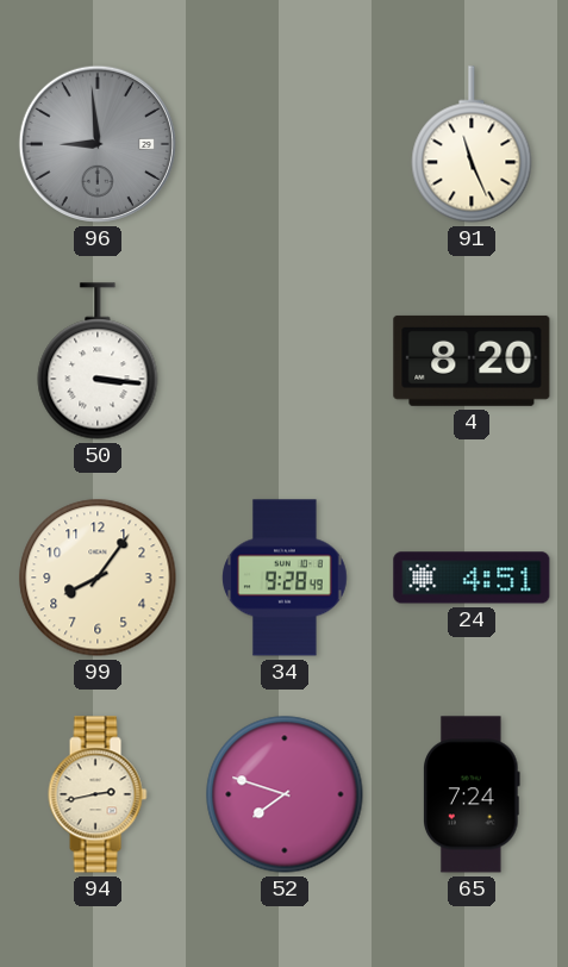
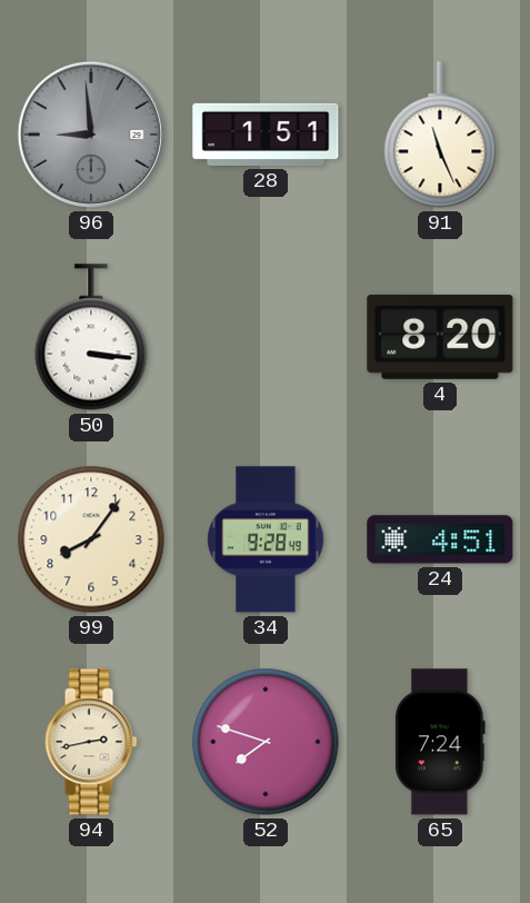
28: none -> 1:51
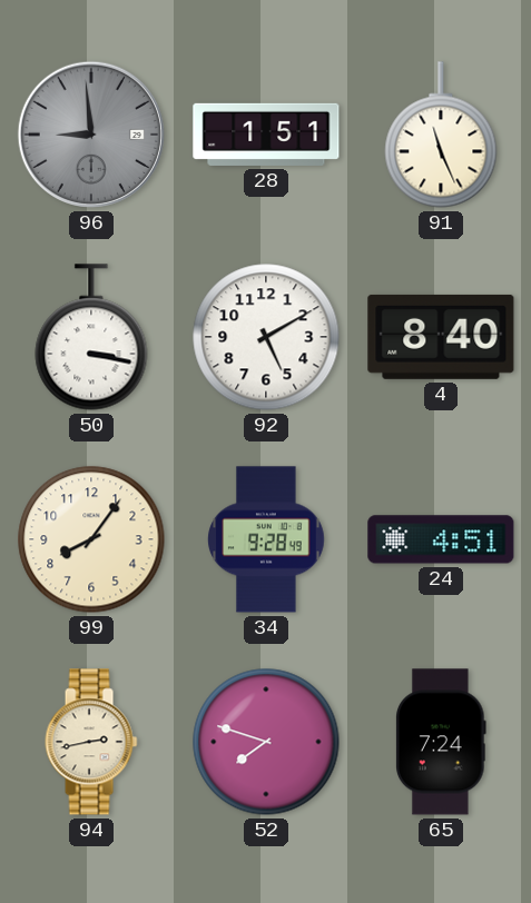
50: 3:16 -> 3:17
92: none -> 5:10
4: 8:20 -> 8:40
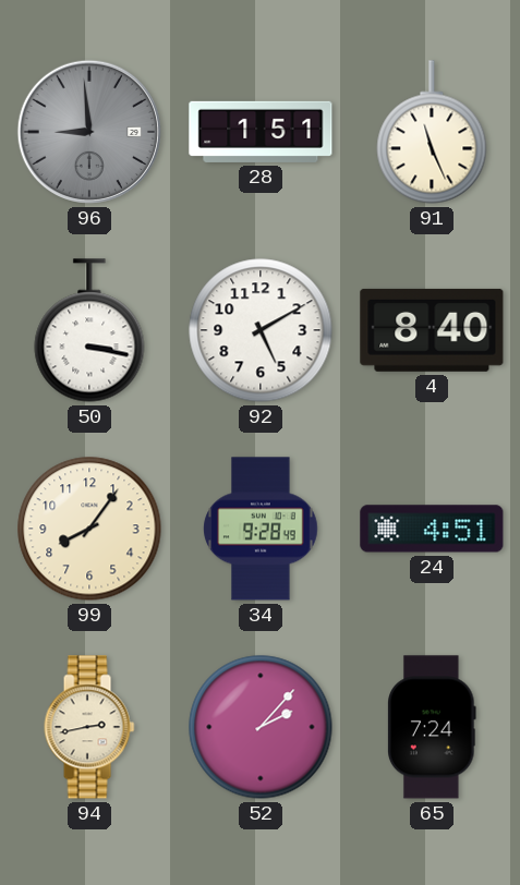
52: 7:48 -> 2:07
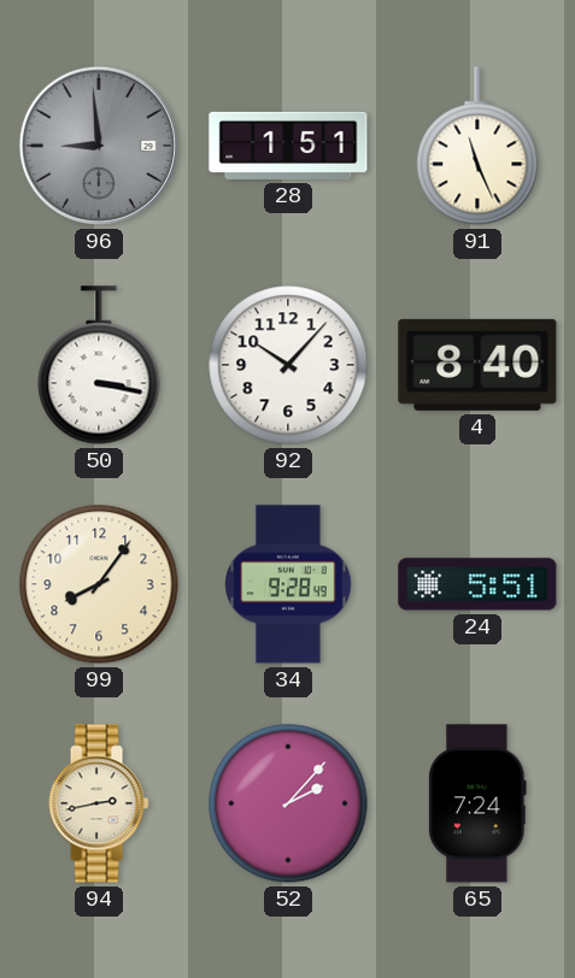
92: 5:10 -> 10:07
24: 4:51 -> 5:51
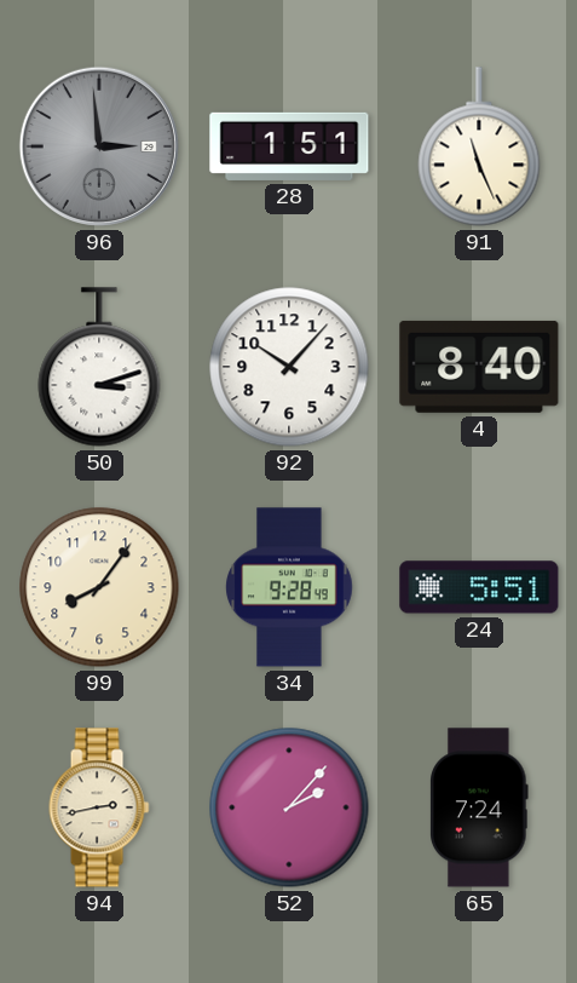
96: 8:59 -> 2:59
50: 3:17 -> 3:12
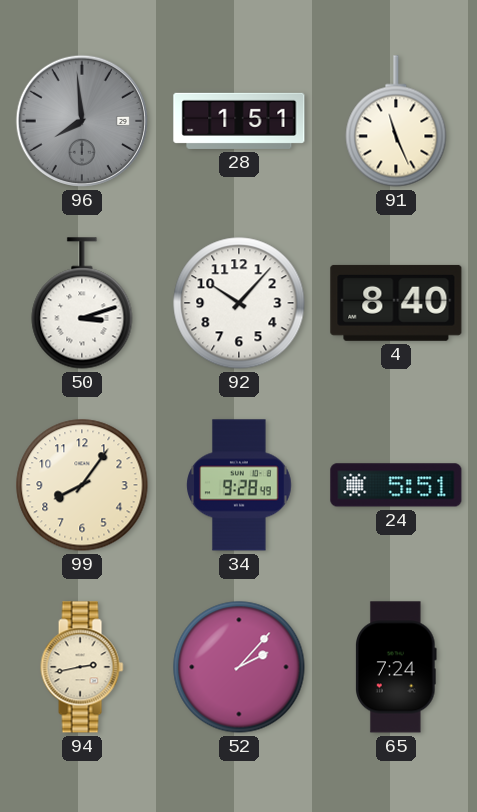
96: 2:59 -> 7:59
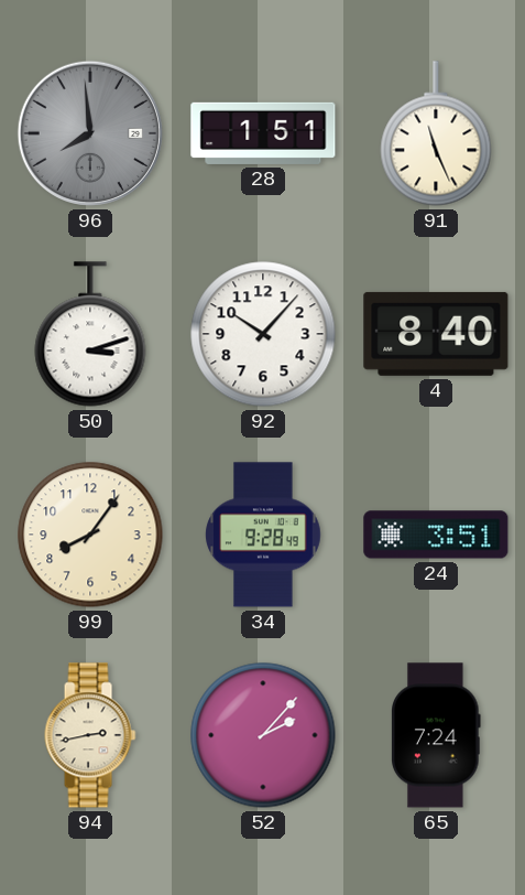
24: 5:51 -> 3:51
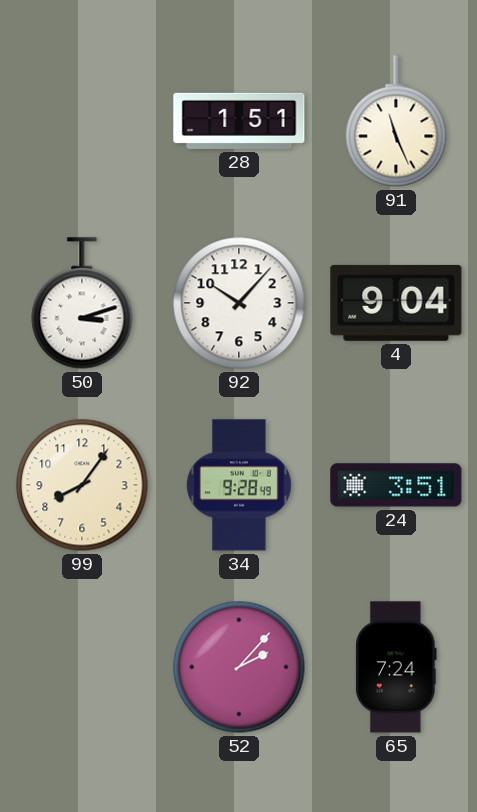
96: 7:59 -> none
4: 8:40 -> 9:04
94: 2:43 -> none
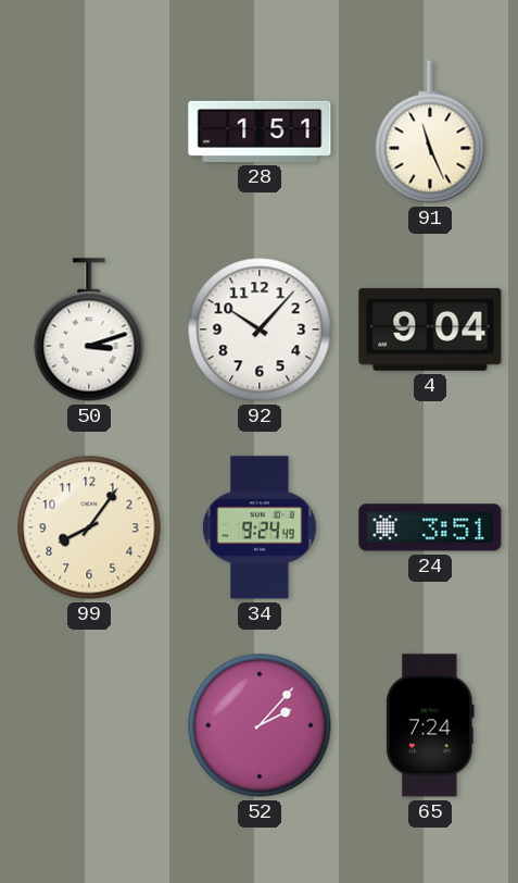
34: 9:28 -> 9:24
